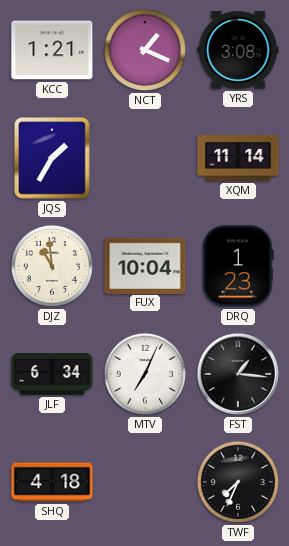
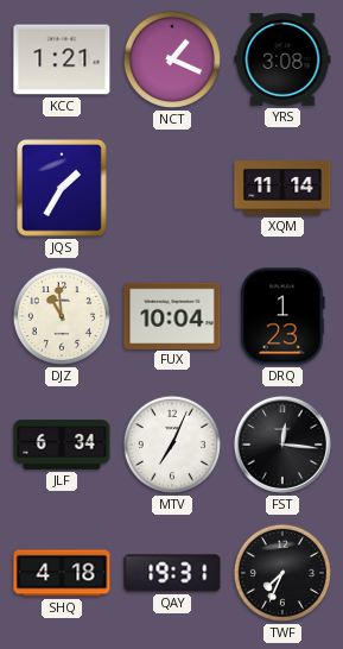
FST: 1:16 -> 12:16
QAY: none -> 19:31
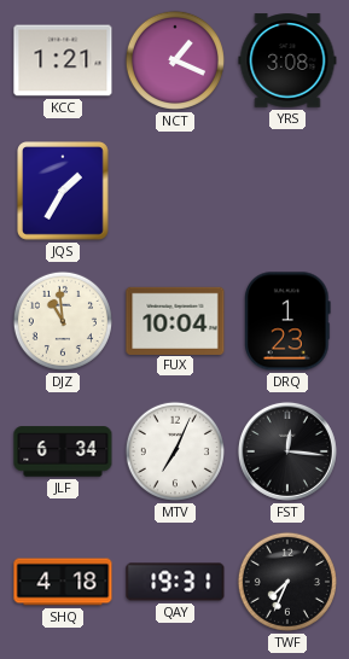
XQM: 11:14 -> none
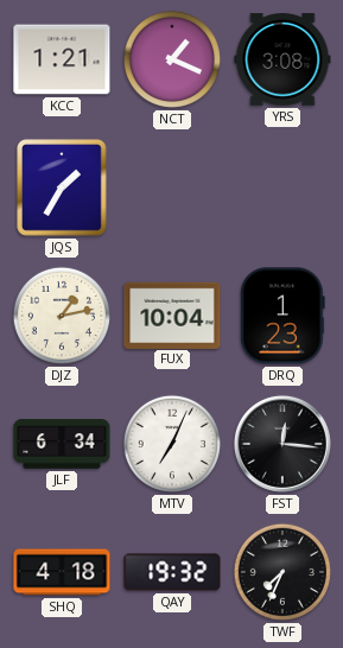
DJZ: 10:59 -> 1:13
QAY: 19:31 -> 19:32
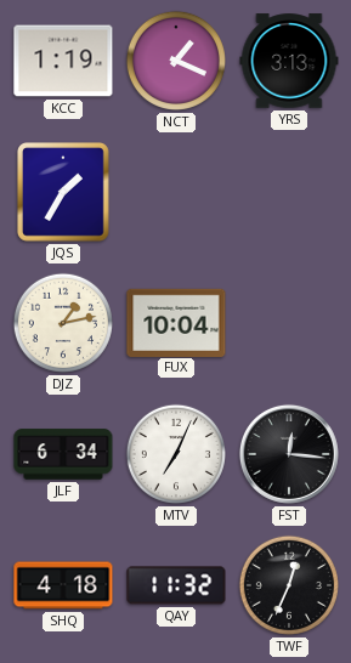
KCC: 1:21 -> 1:19
YRS: 3:08 -> 3:13
DRQ: 1:23 -> none
QAY: 19:32 -> 11:32
TWF: 7:34 -> 12:34
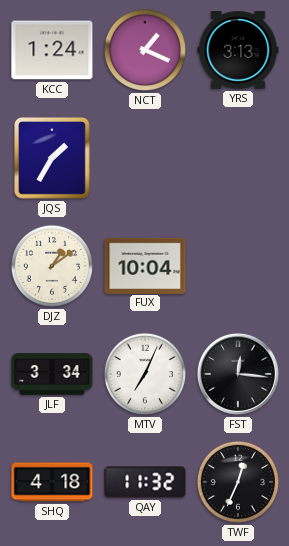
KCC: 1:19 -> 1:24
DJZ: 1:13 -> 1:09
JLF: 6:34 -> 3:34
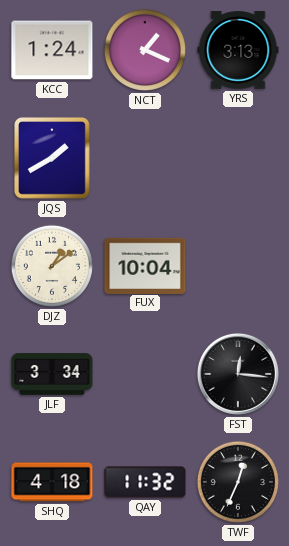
JQS: 1:35 -> 1:40
MTV: 7:04 -> none
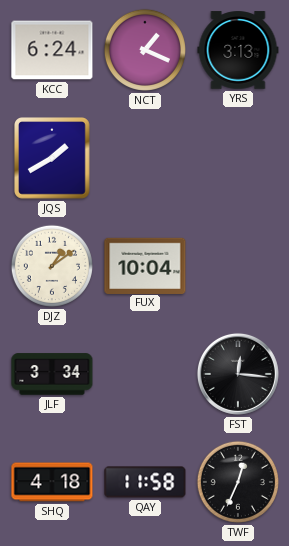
KCC: 1:24 -> 6:24
QAY: 11:32 -> 11:58
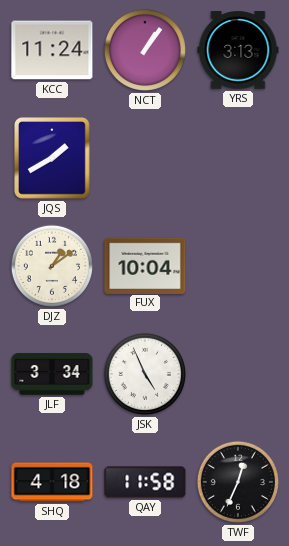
KCC: 6:24 -> 11:24
NCT: 1:19 -> 1:06
JSK: none -> 4:56
FST: 12:16 -> none
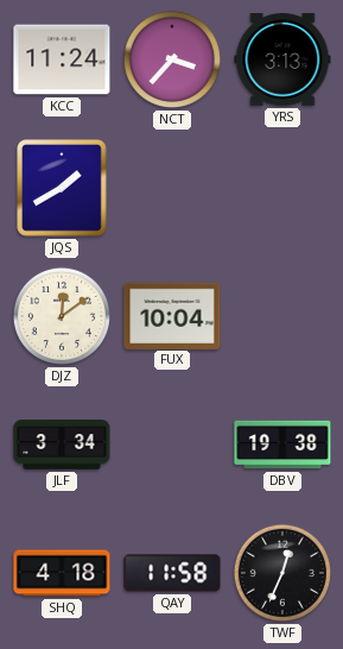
NCT: 1:06 -> 3:37
DJZ: 1:09 -> 12:09
JSK: 4:56 -> none
DBV: none -> 19:38
